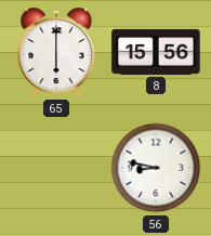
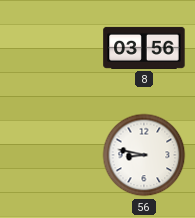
65: 6:00 -> none
8: 15:56 -> 03:56
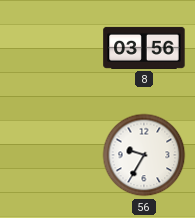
56: 8:47 -> 9:35
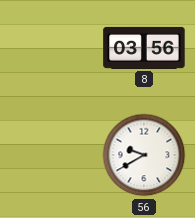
56: 9:35 -> 9:40
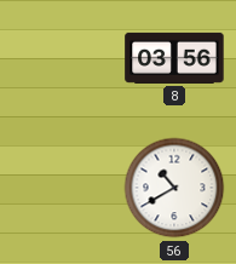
56: 9:40 -> 10:40
